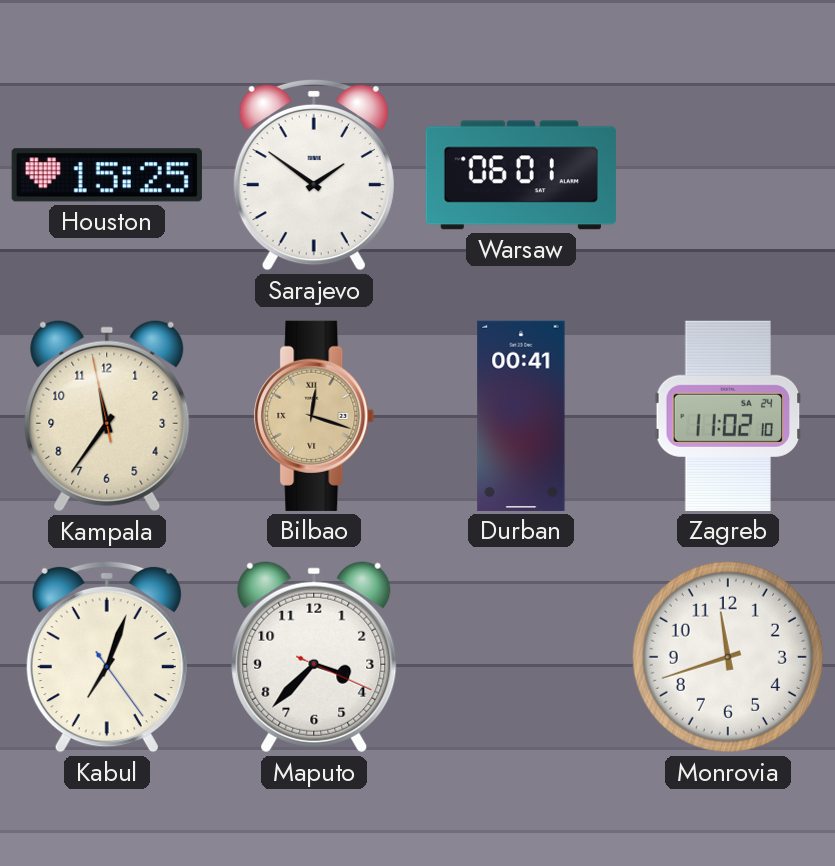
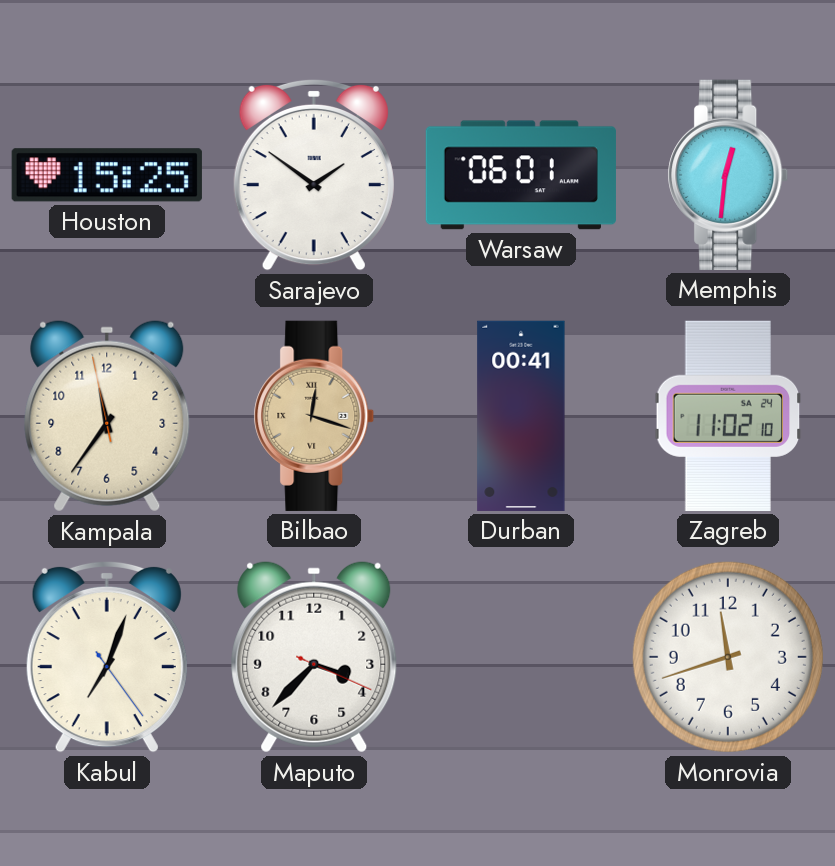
Memphis: none -> 12:31
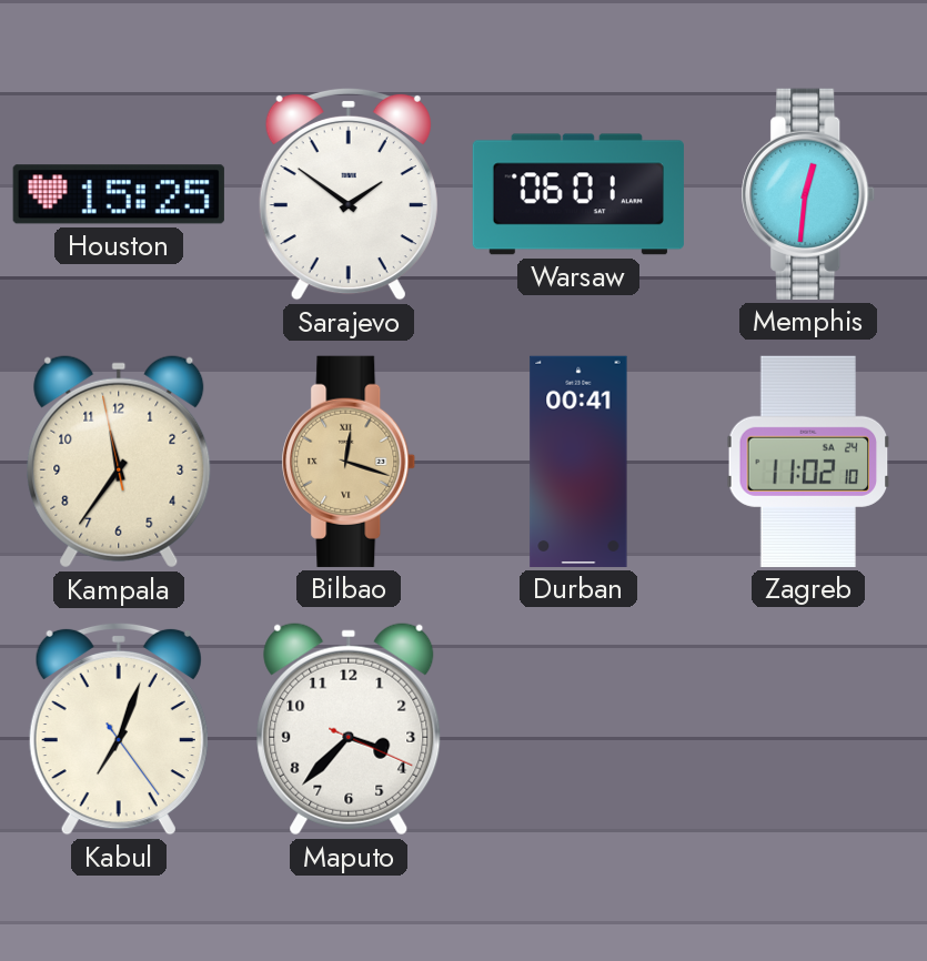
Monrovia: 11:42 -> none
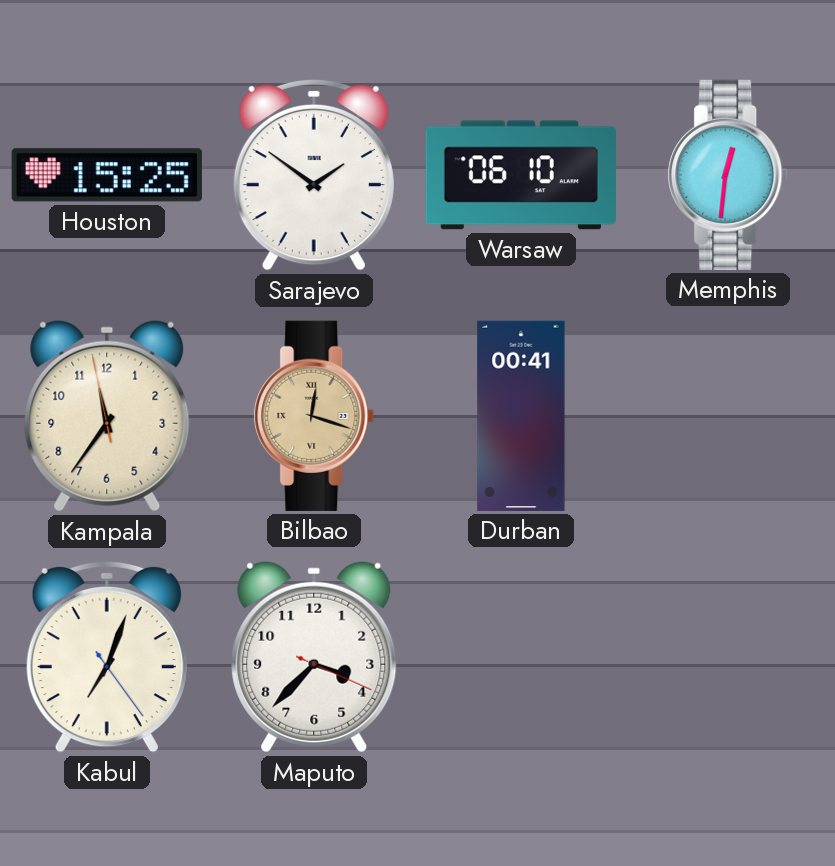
Warsaw: 06:01 -> 06:10
Zagreb: 11:02 -> none
